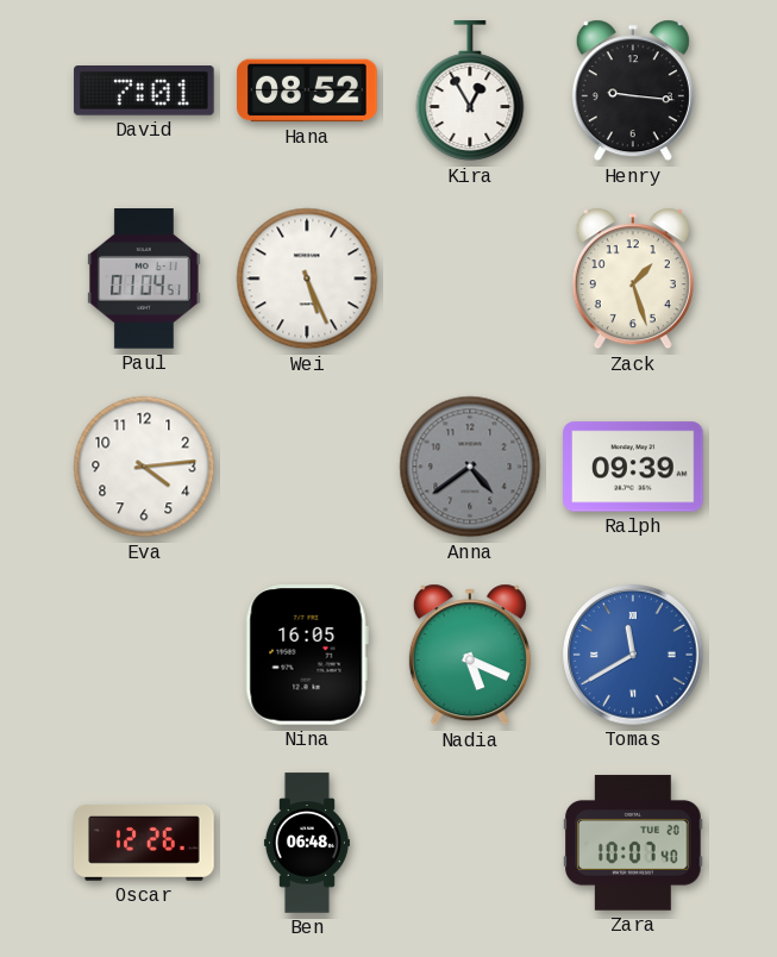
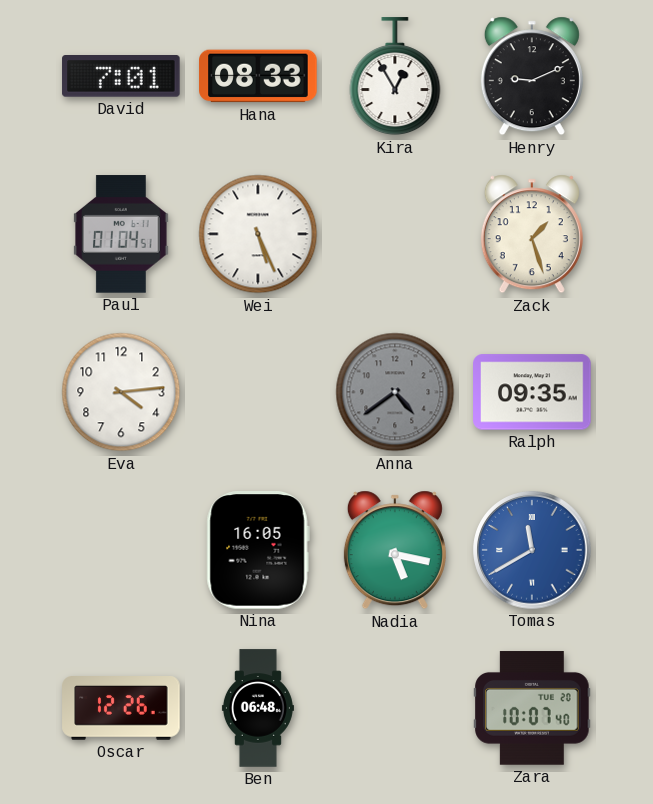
Hana: 08:52 -> 08:33
Henry: 9:16 -> 9:11
Ralph: 09:39 -> 09:35
Nadia: 5:19 -> 5:17
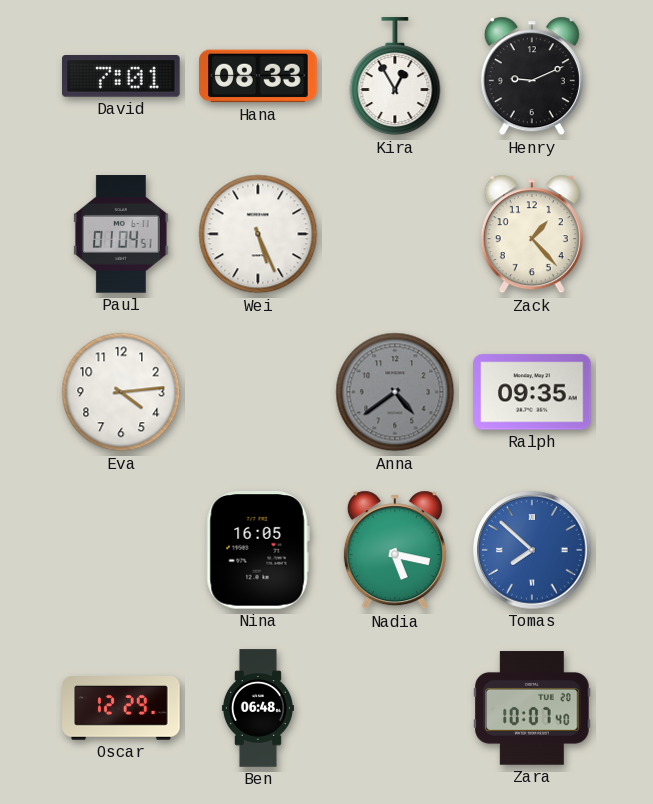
Zack: 1:27 -> 1:23
Tomas: 11:40 -> 7:52
Oscar: 12:26 -> 12:29
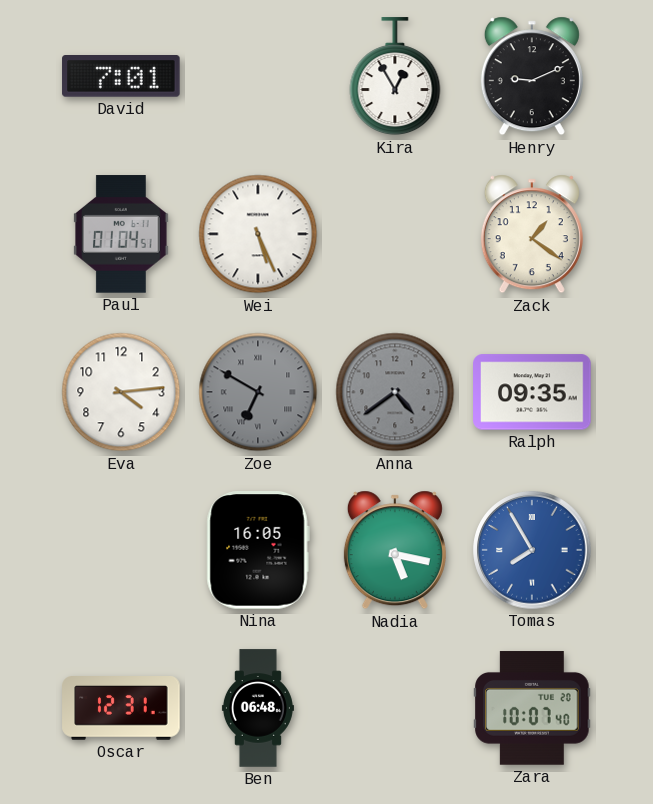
Hana: 08:33 -> none
Zack: 1:23 -> 1:21
Zoe: none -> 6:50
Tomas: 7:52 -> 7:55
Oscar: 12:29 -> 12:31
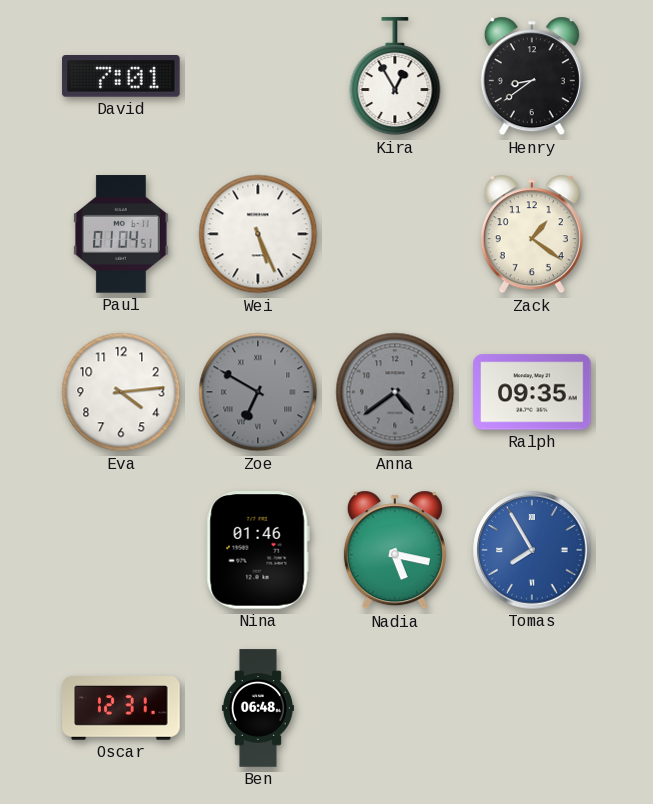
Henry: 9:11 -> 8:39
Nina: 16:05 -> 01:46
Zara: 10:07 -> none
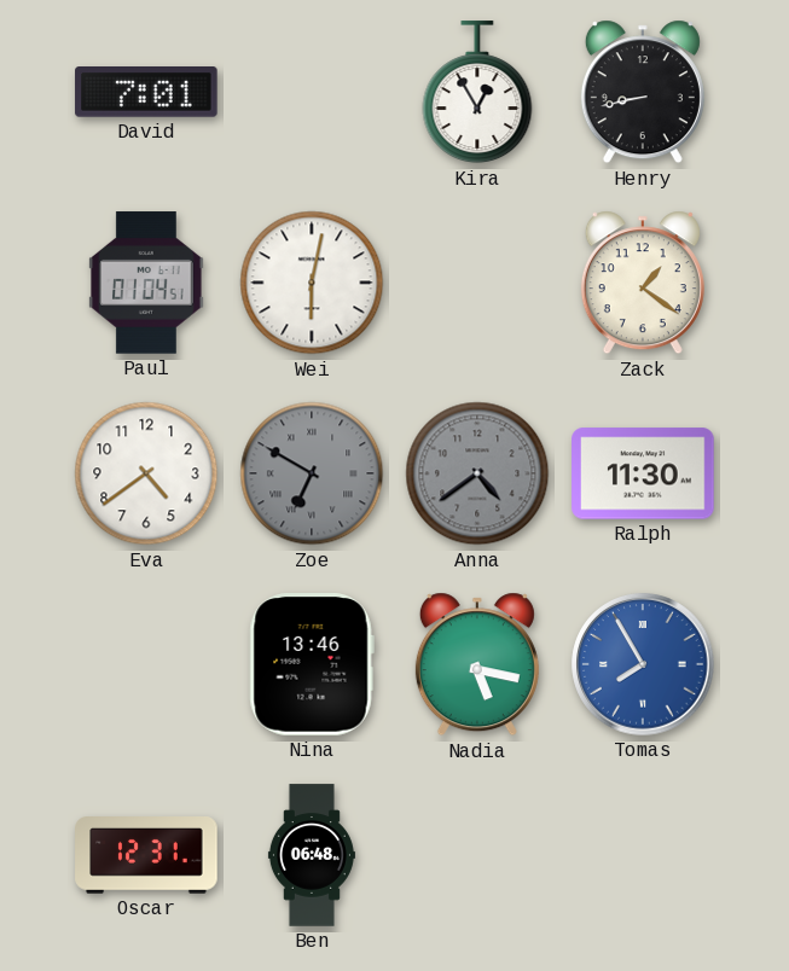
Henry: 8:39 -> 8:43
Wei: 5:26 -> 6:02
Eva: 4:14 -> 4:39
Ralph: 09:35 -> 11:30
Nina: 01:46 -> 13:46
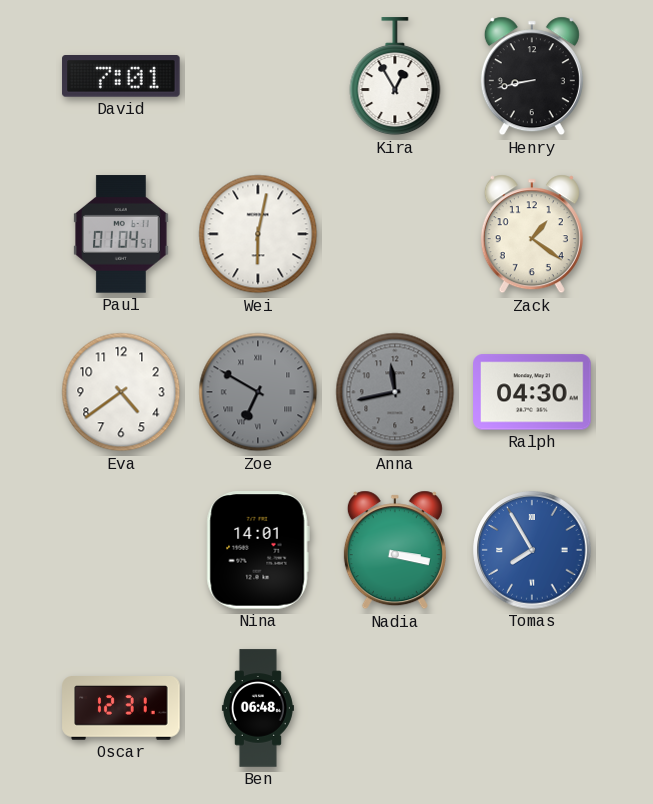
Anna: 4:39 -> 11:43
Ralph: 11:30 -> 04:30
Nina: 13:46 -> 14:01
Nadia: 5:17 -> 3:17
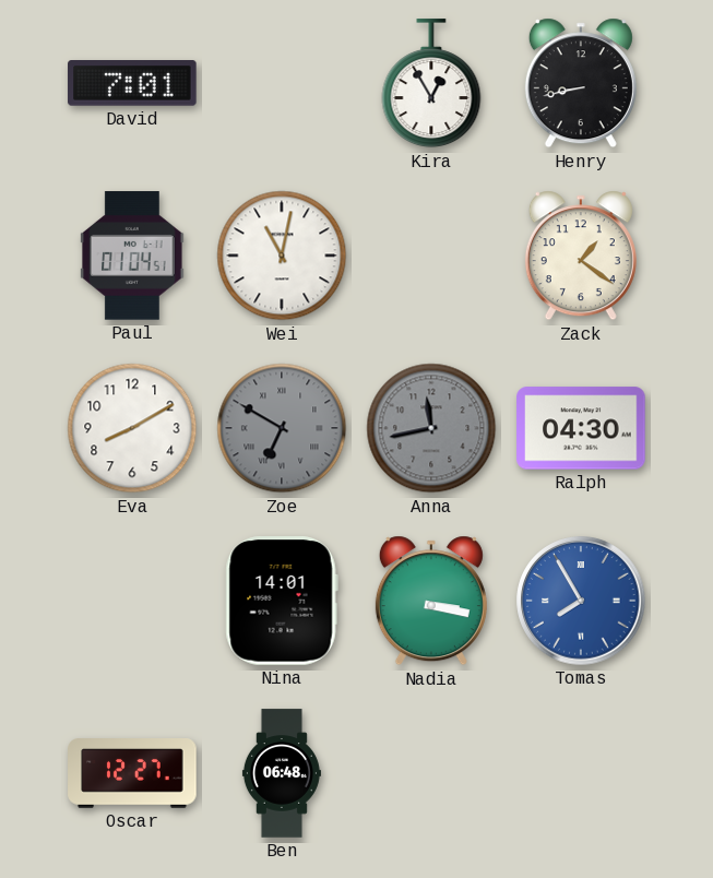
Wei: 6:02 -> 11:02
Eva: 4:39 -> 8:10
Oscar: 12:31 -> 12:27
